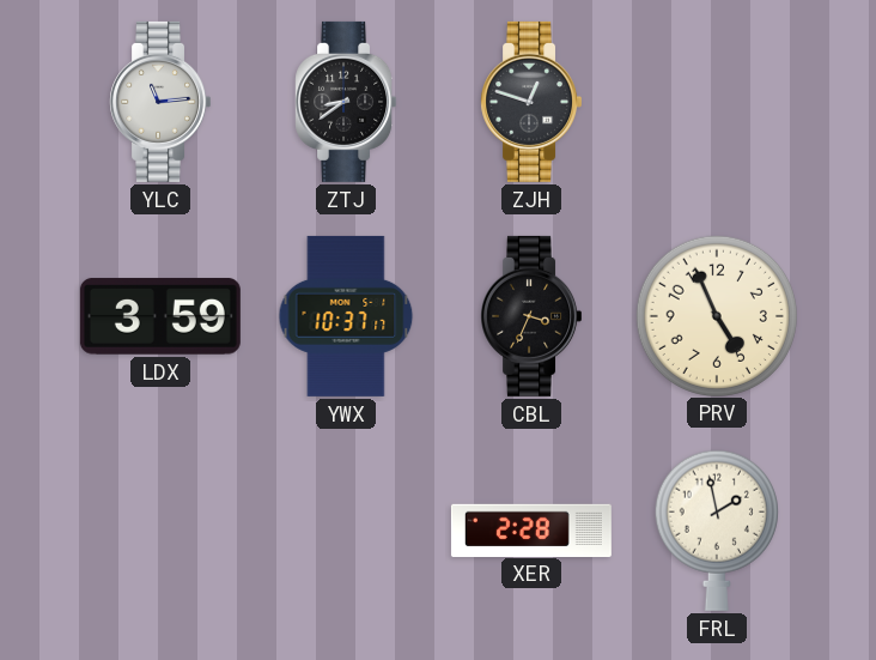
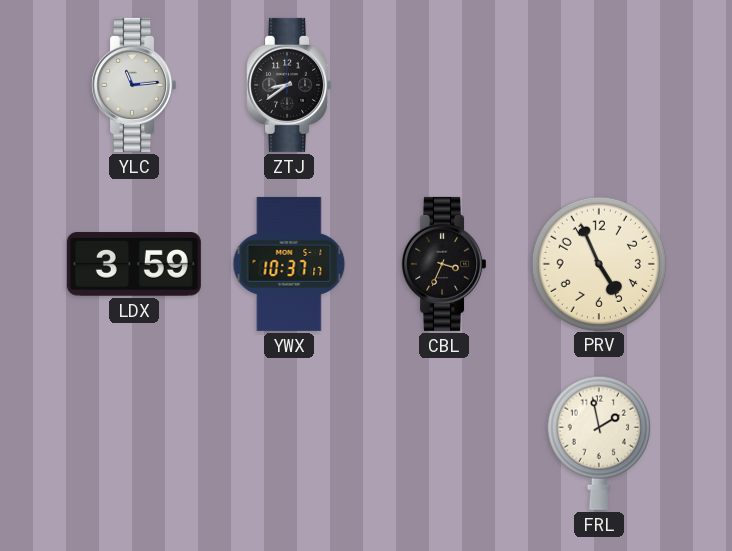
ZJH: 12:48 -> none
XER: 2:28 -> none
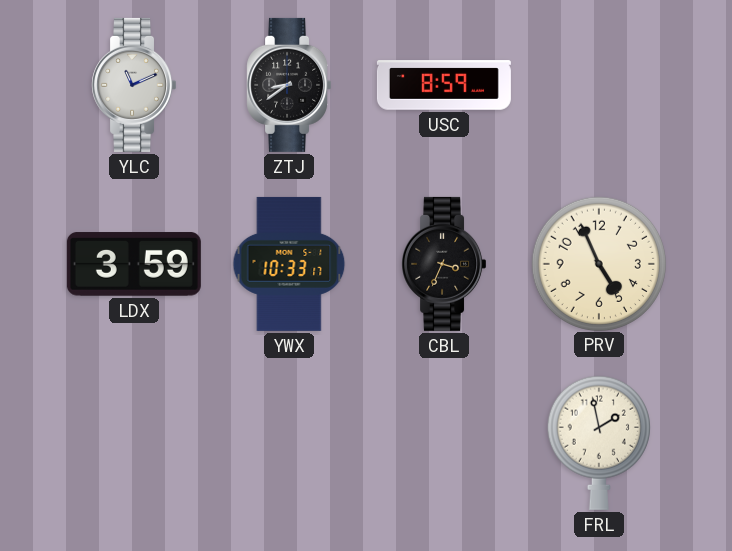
YLC: 11:14 -> 11:11
USC: none -> 8:59
YWX: 10:37 -> 10:33
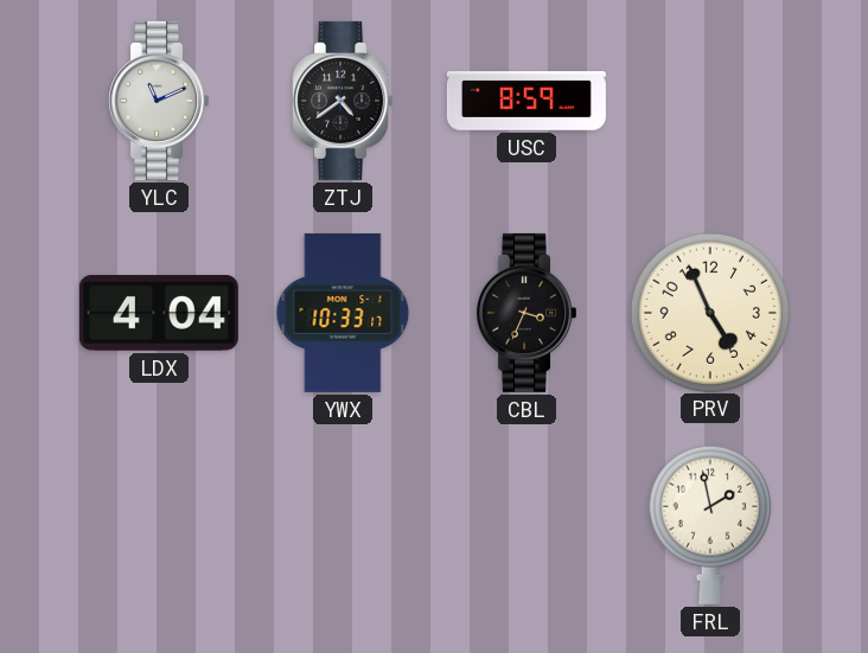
ZTJ: 8:39 -> 4:39
LDX: 3:59 -> 4:04
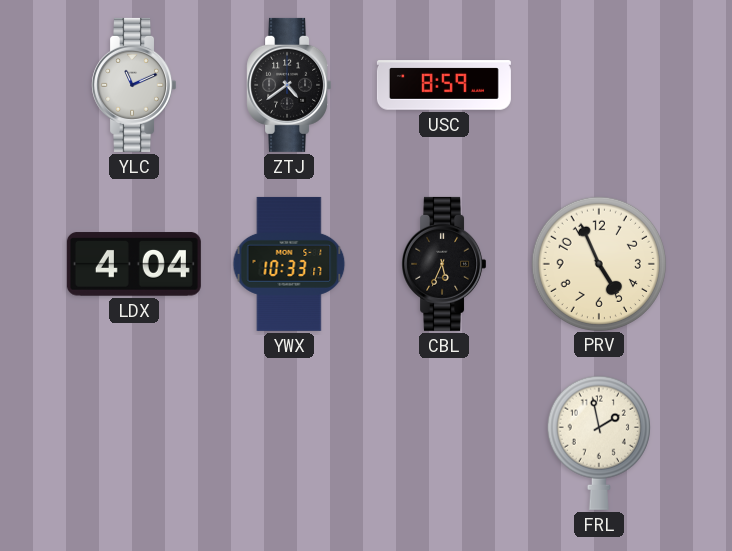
CBL: 3:34 -> 5:34
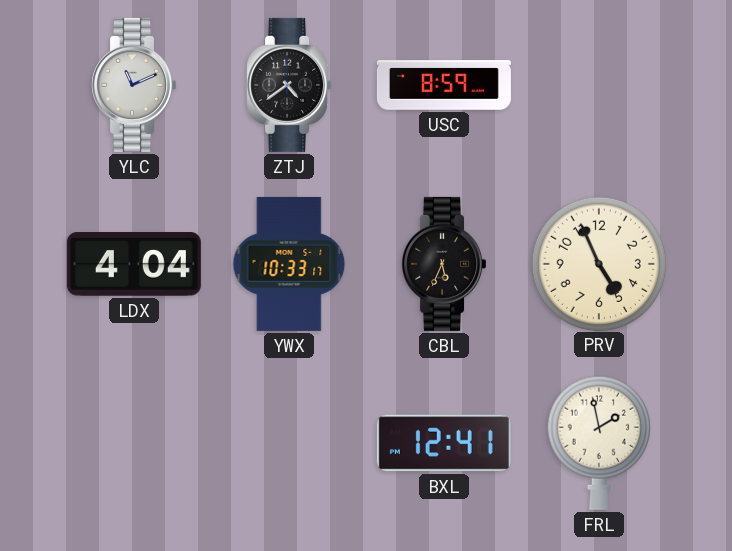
BXL: none -> 12:41
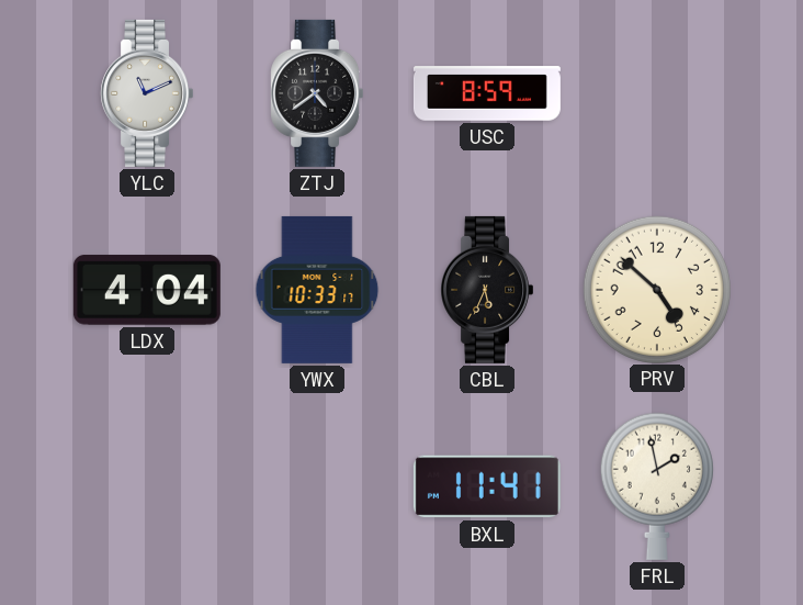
PRV: 4:56 -> 4:52
BXL: 12:41 -> 11:41
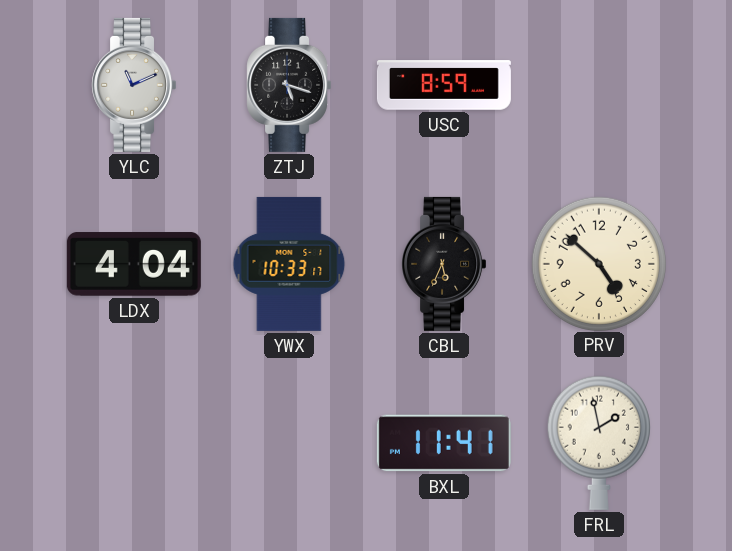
ZTJ: 4:39 -> 5:18
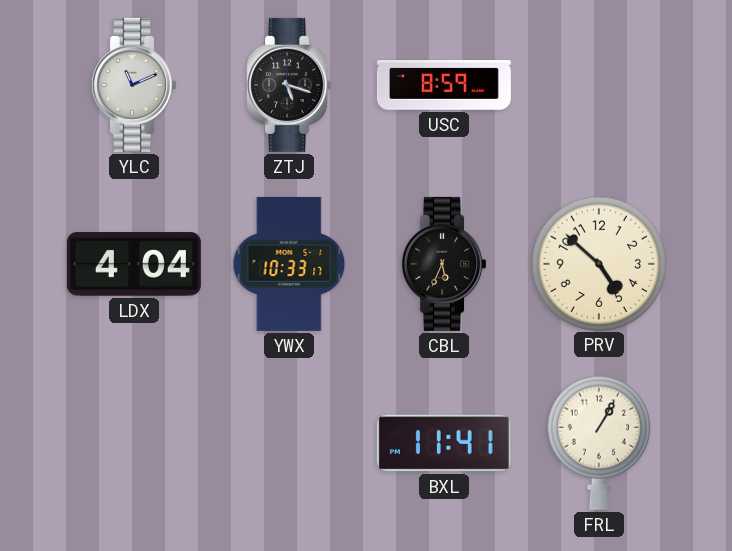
FRL: 1:58 -> 1:05
